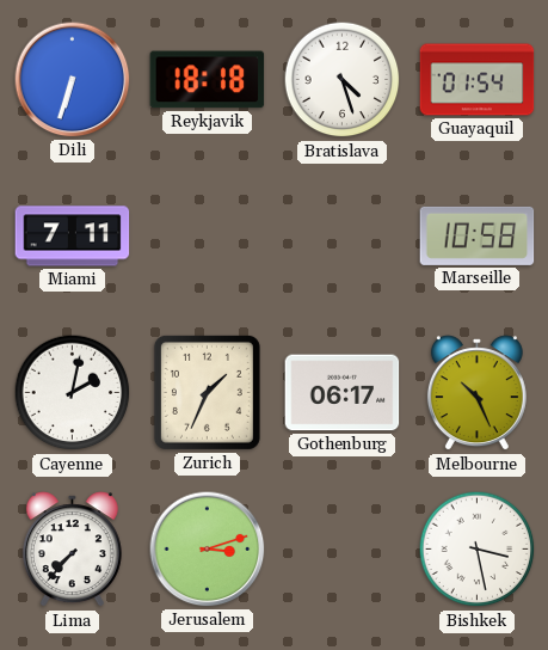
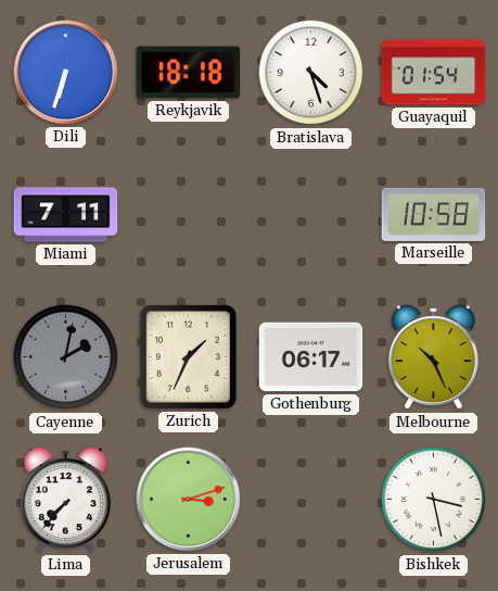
Cayenne dial: white -> grey
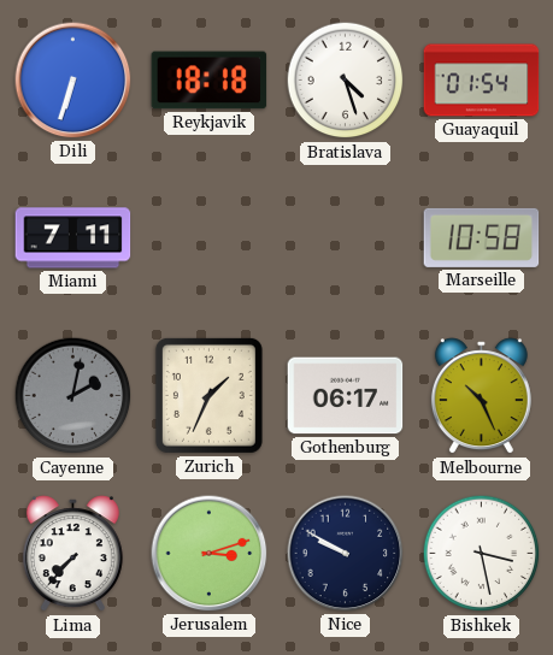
Nice: none -> 9:50
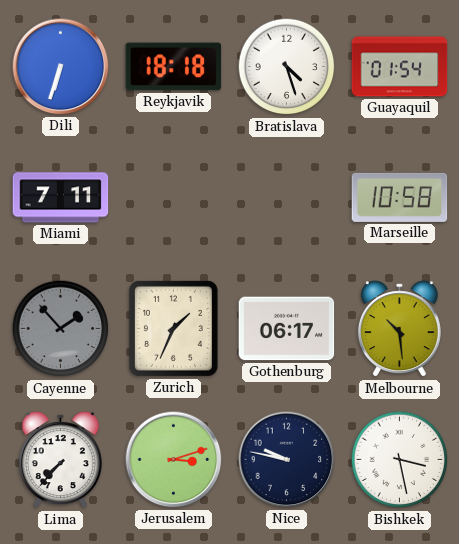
Cayenne: 2:02 -> 1:53
Melbourne: 10:26 -> 10:29
Nice: 9:50 -> 9:47
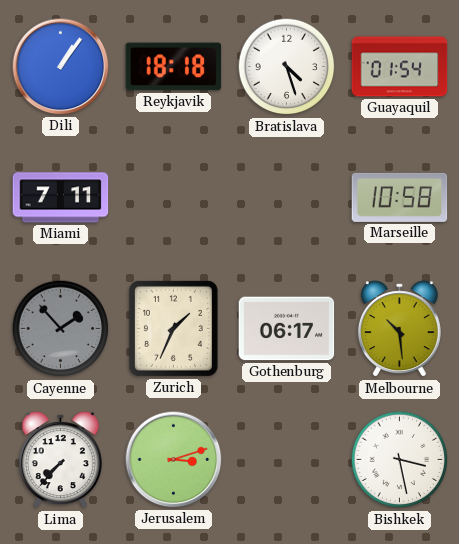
Dili: 6:33 -> 1:06
Nice: 9:47 -> none
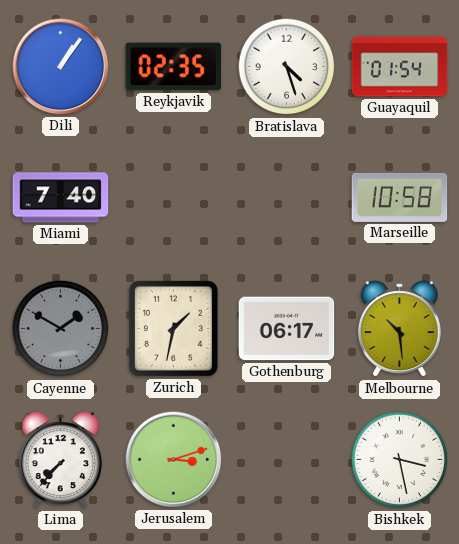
Reykjavik: 18:18 -> 02:35
Miami: 7:11 -> 7:40
Cayenne: 1:53 -> 1:50
Zurich: 1:34 -> 1:32
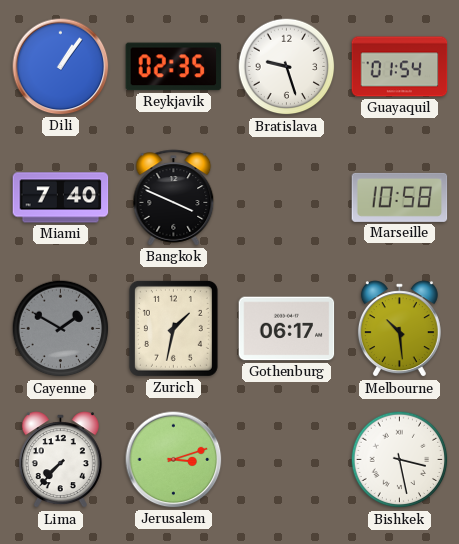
Bratislava: 4:27 -> 9:27
Bangkok: none -> 3:49
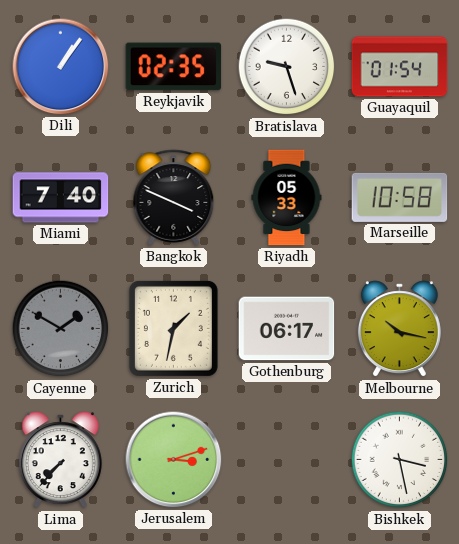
Riyadh: none -> 05:33
Melbourne: 10:29 -> 10:17
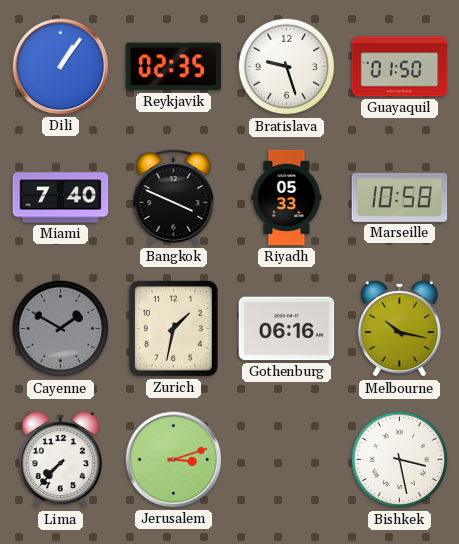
Guayaquil: 01:54 -> 01:50
Gothenburg: 06:17 -> 06:16
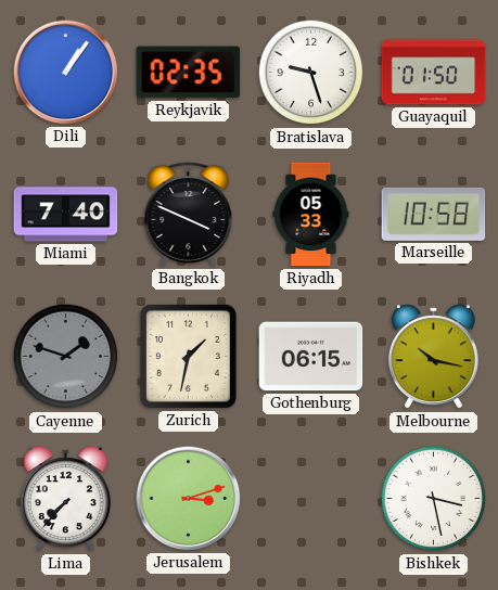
Cayenne: 1:50 -> 1:48
Gothenburg: 06:16 -> 06:15
